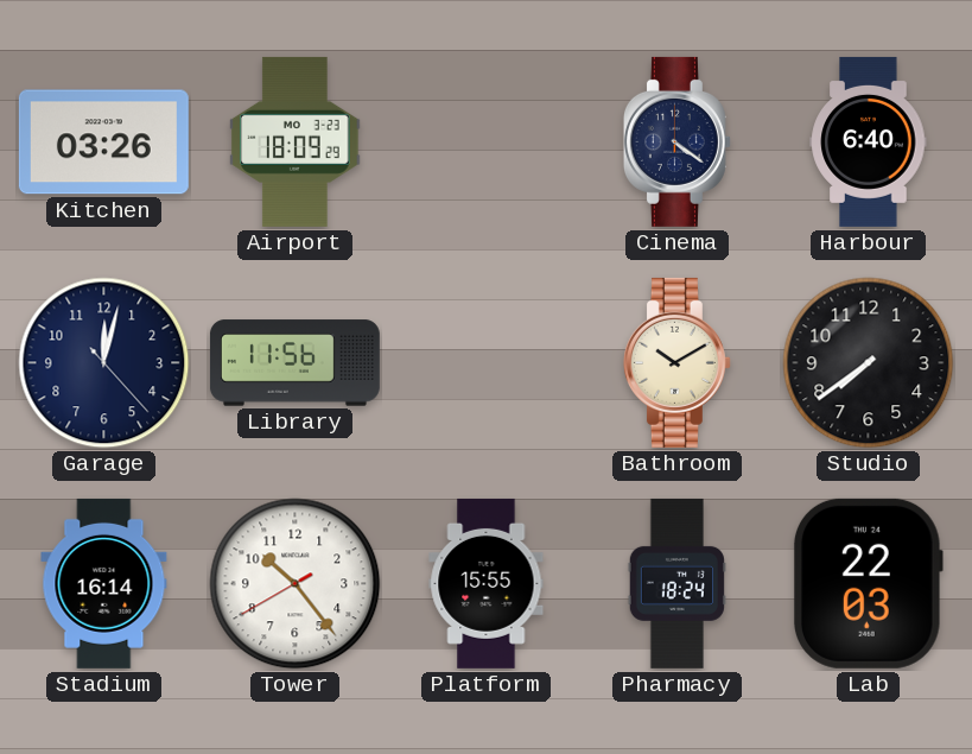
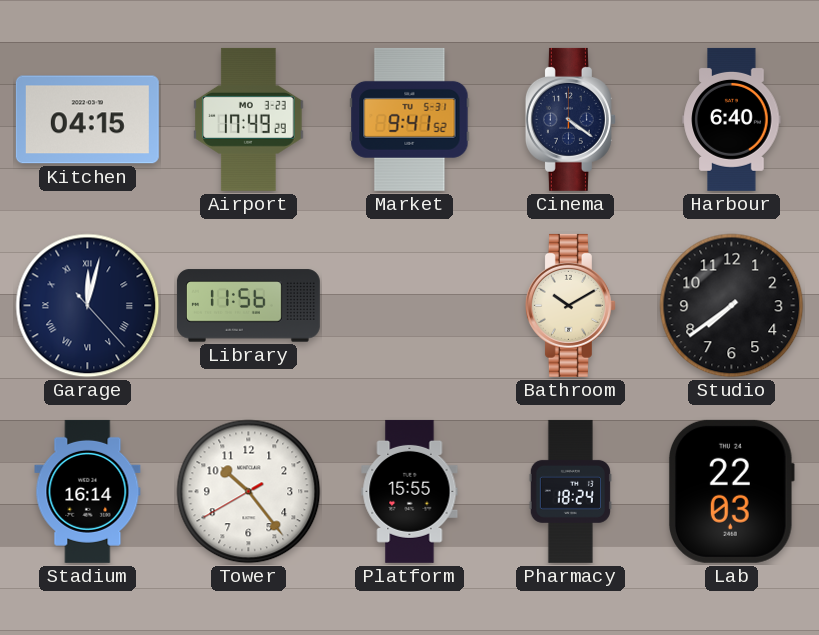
Kitchen: 03:26 -> 04:15
Airport: 18:09 -> 17:49
Market: none -> 9:41
Garage numerals: Arabic -> Roman
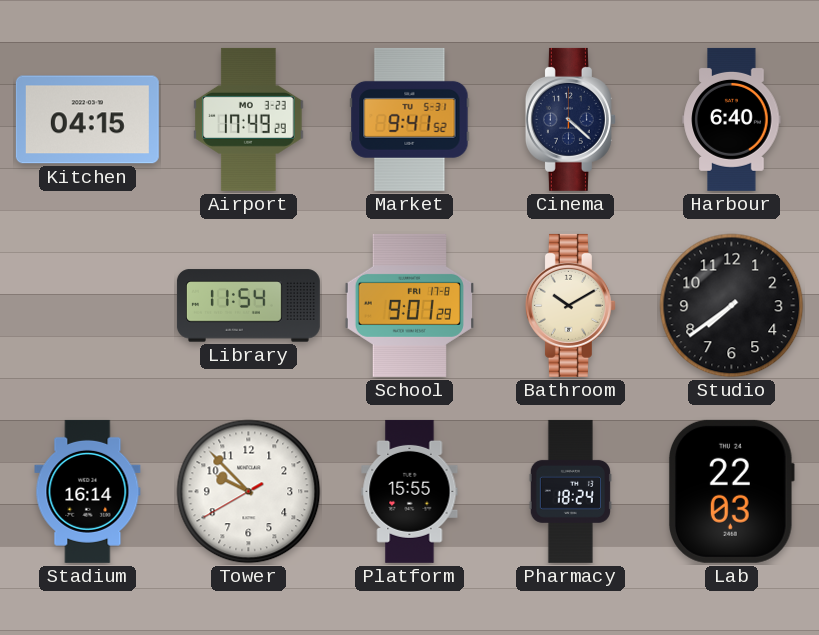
Cinema: 4:21 -> 4:22
Garage: 12:02 -> none
Library: 11:56 -> 11:54
School: none -> 9:01
Tower: 10:23 -> 9:52
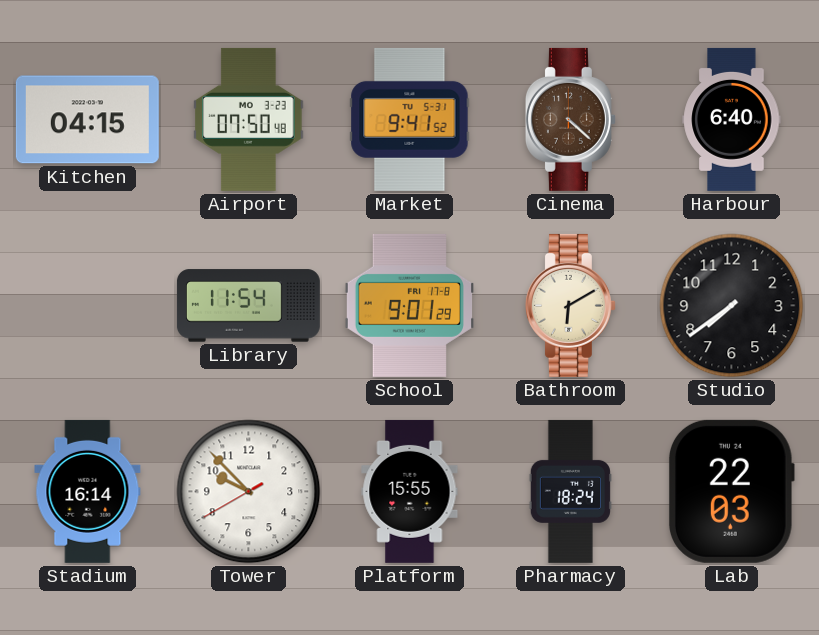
Airport: 17:49 -> 07:50
Cinema dial: navy -> brown
Bathroom: 10:10 -> 6:10
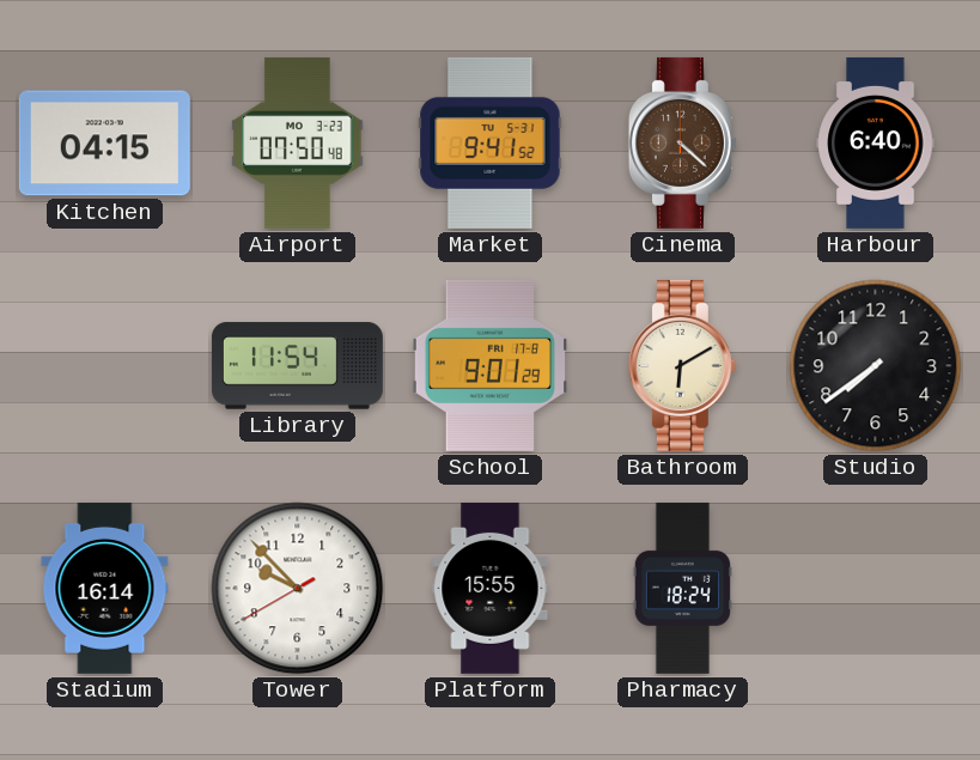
Lab: 22:03 -> none
